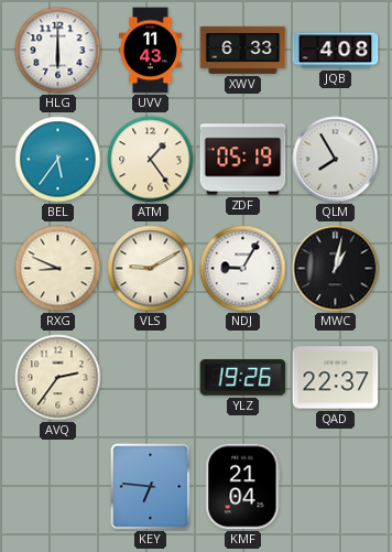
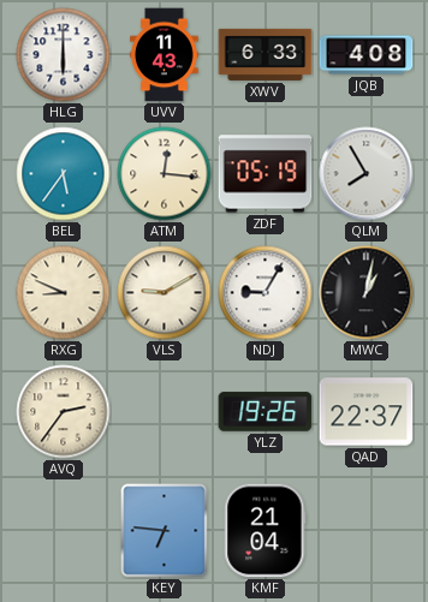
ATM: 1:24 -> 12:16
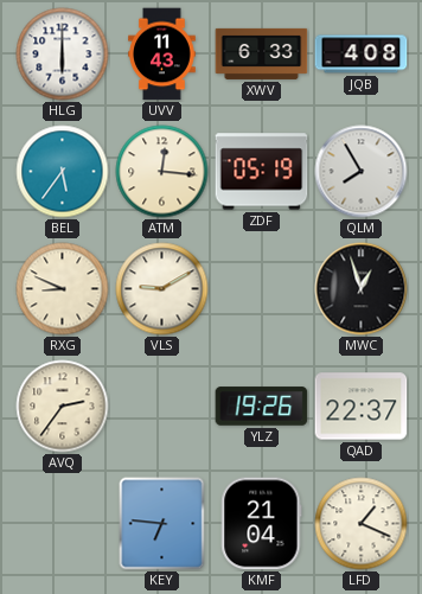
NDJ: 9:05 -> none
MWC: 1:02 -> 12:57
LFD: none -> 1:19
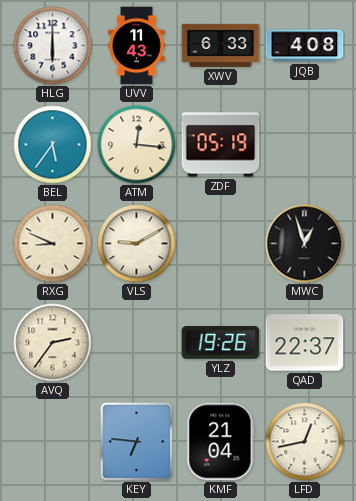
QLM: 7:55 -> none
LFD: 1:19 -> 12:43
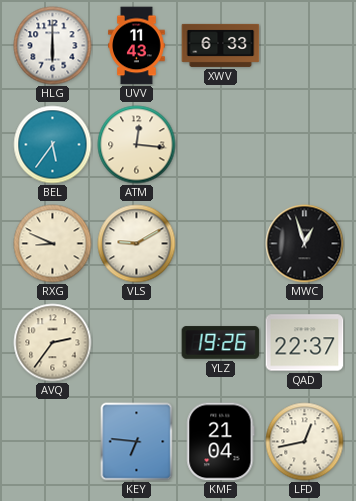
JQB: 4:08 -> none
ZDF: 05:19 -> none
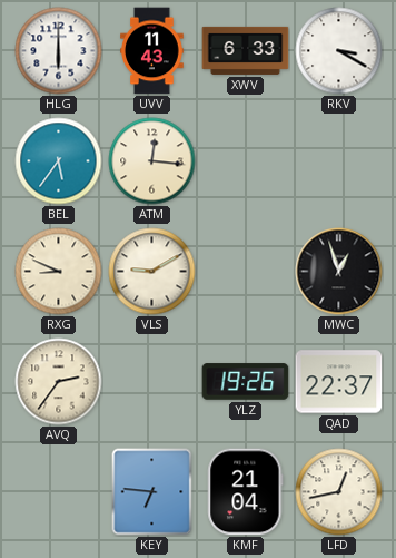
RKV: none -> 3:20
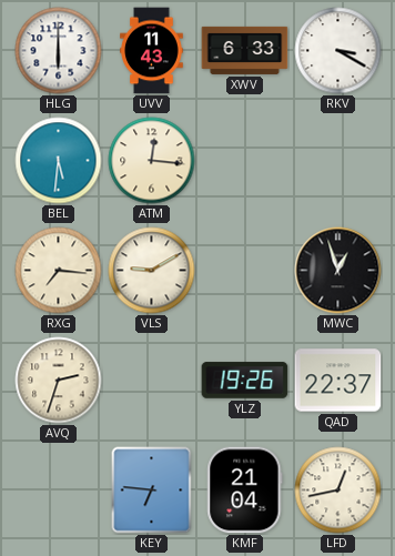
BEL: 5:36 -> 5:31
RXG: 8:49 -> 7:16
AVQ: 2:36 -> 2:33
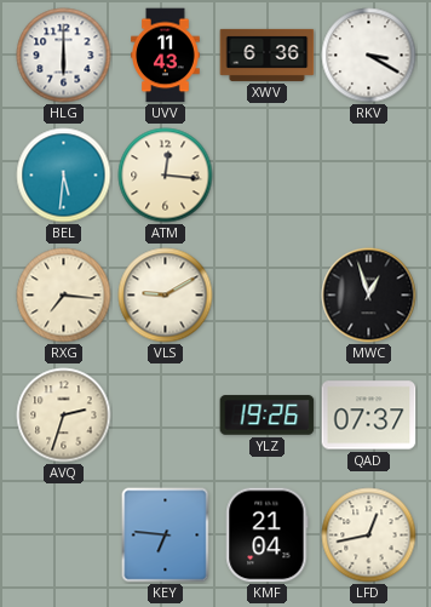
XWV: 6:33 -> 6:36
QAD: 22:37 -> 07:37
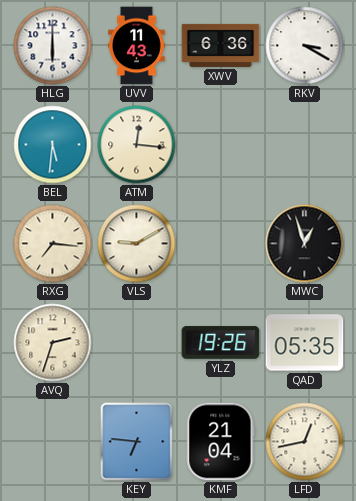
QAD: 07:37 -> 05:35
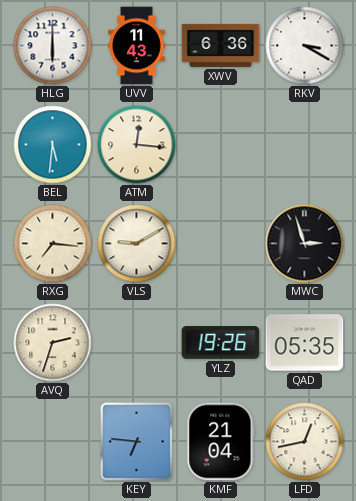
MWC: 12:57 -> 2:57
